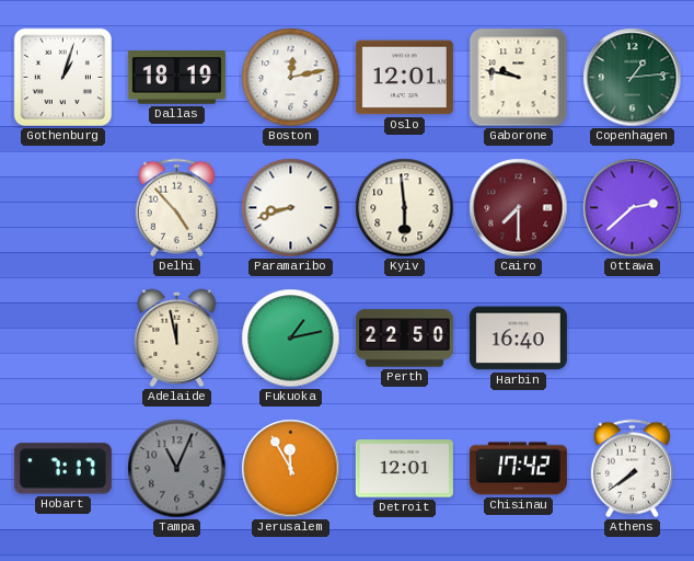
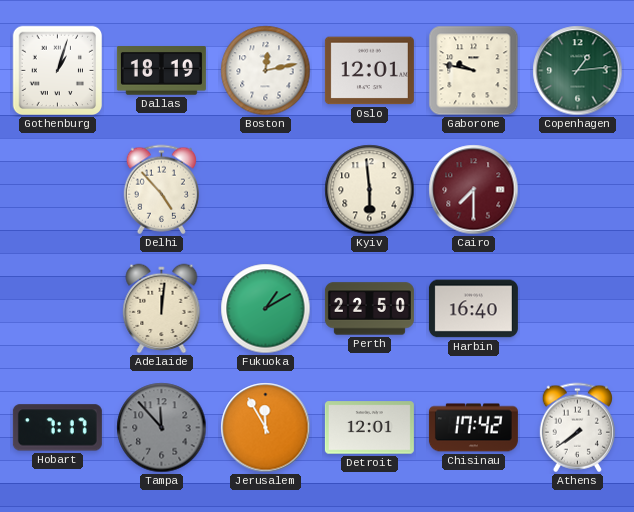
Paramaribo: 8:42 -> none
Ottawa: 2:38 -> none
Adelaide: 11:58 -> 12:01
Fukuoka: 1:13 -> 1:10
Tampa: 11:04 -> 11:53
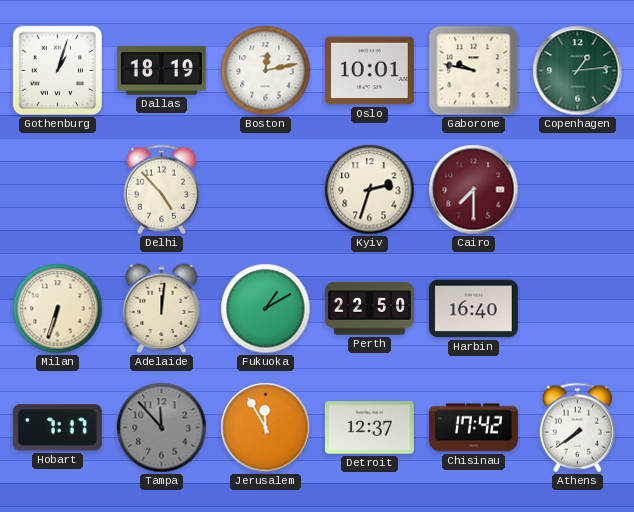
Oslo: 12:01 -> 10:01
Kyiv: 5:59 -> 2:33
Milan: none -> 6:33
Detroit: 12:01 -> 12:37
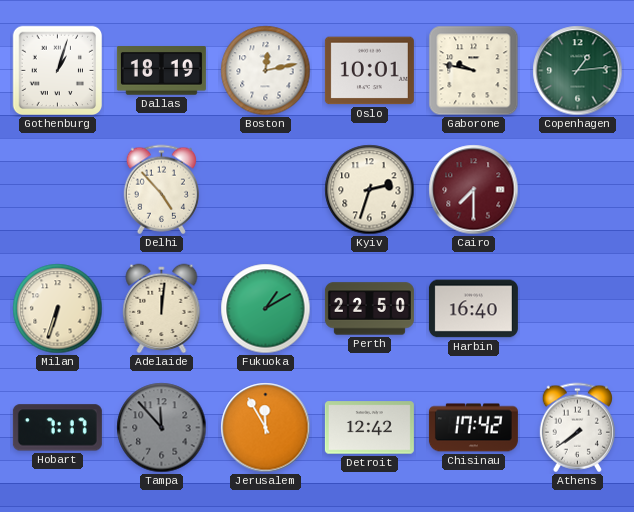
Detroit: 12:37 -> 12:42
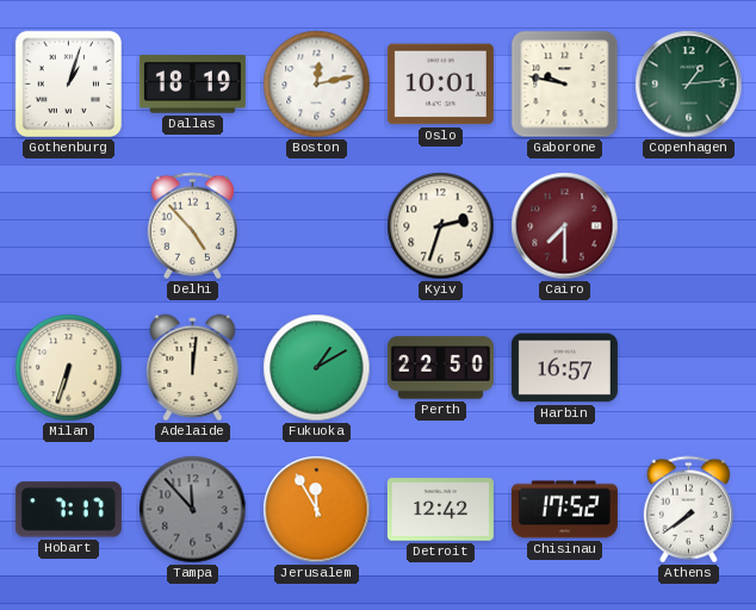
Harbin: 16:40 -> 16:57
Chisinau: 17:42 -> 17:52
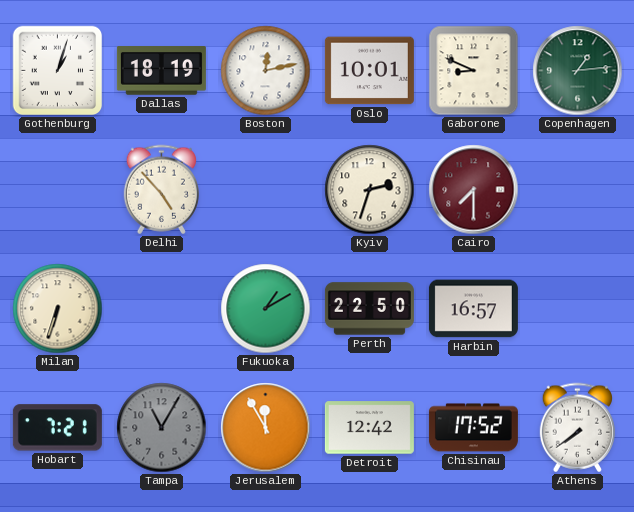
Gaborone: 9:47 -> 8:49
Adelaide: 12:01 -> none
Hobart: 7:17 -> 7:21
Tampa: 11:53 -> 11:05
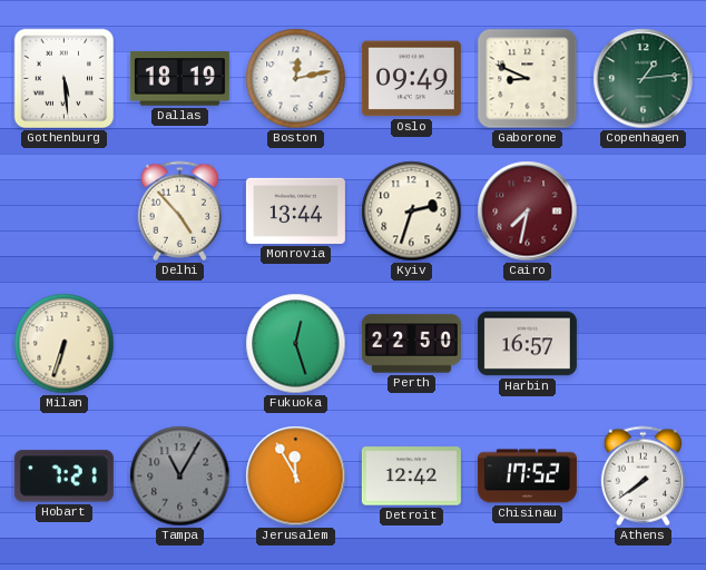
Gothenburg: 1:03 -> 5:29
Oslo: 10:01 -> 09:49
Monrovia: none -> 13:44
Cairo: 7:30 -> 7:32
Fukuoka: 1:10 -> 12:27
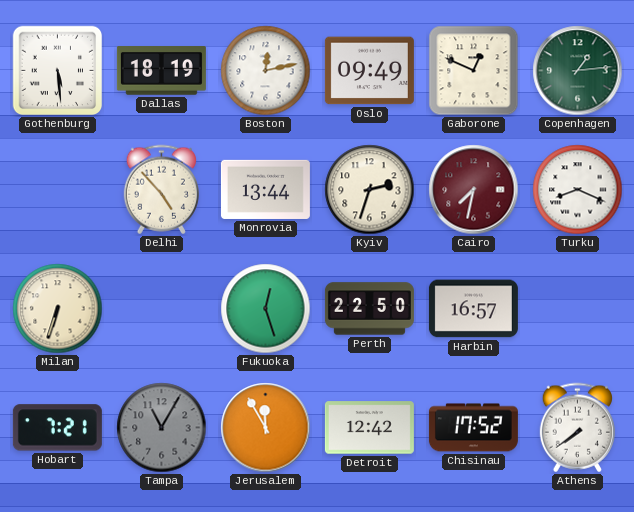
Gaborone: 8:49 -> 12:49
Turku: none -> 8:19
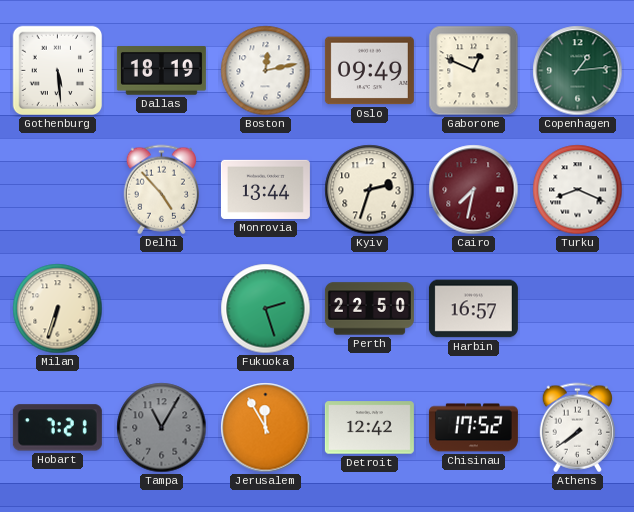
Fukuoka: 12:27 -> 2:27
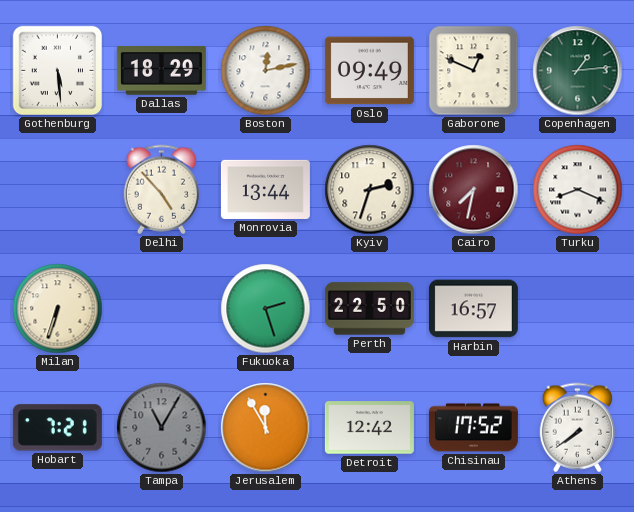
Dallas: 18:19 -> 18:29
